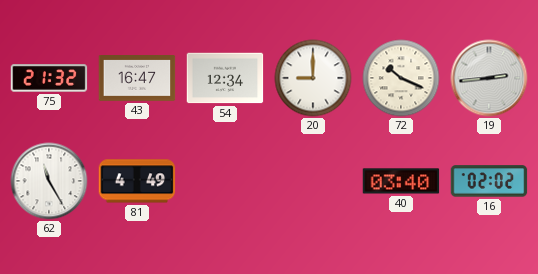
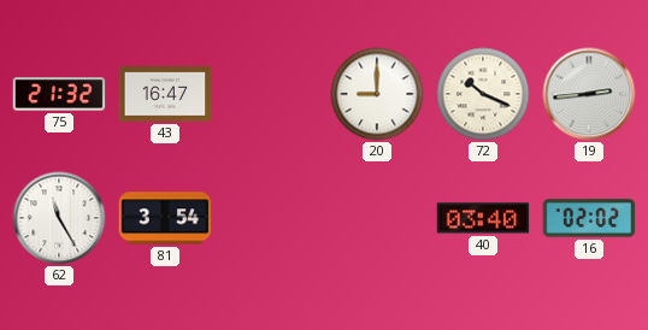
54: 12:34 -> none
81: 4:49 -> 3:54
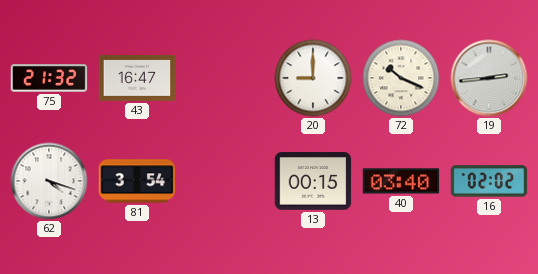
62: 11:25 -> 4:18
13: none -> 00:15
